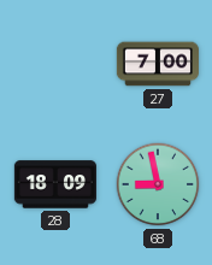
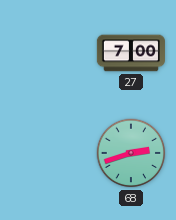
28: 18:09 -> none
68: 8:58 -> 2:42
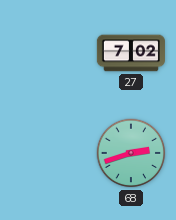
27: 7:00 -> 7:02
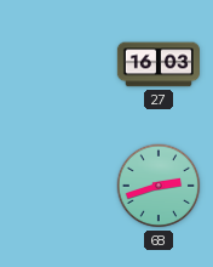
27: 7:02 -> 16:03
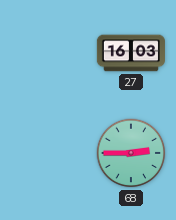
68: 2:42 -> 2:45
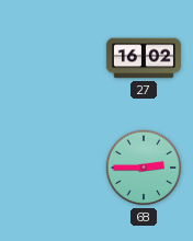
27: 16:03 -> 16:02
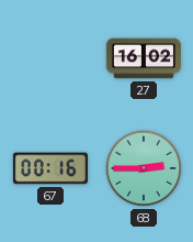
67: none -> 00:16
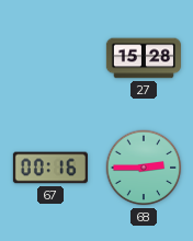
27: 16:02 -> 15:28
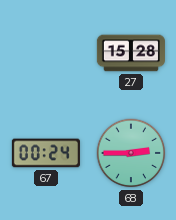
67: 00:16 -> 00:24
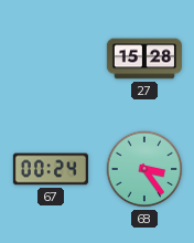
68: 2:45 -> 3:24
